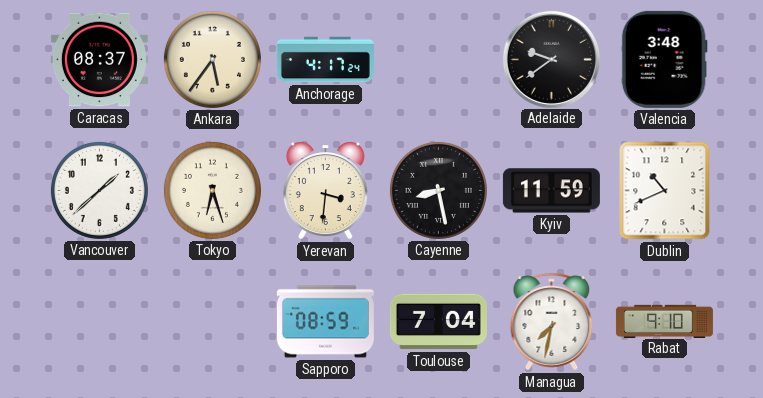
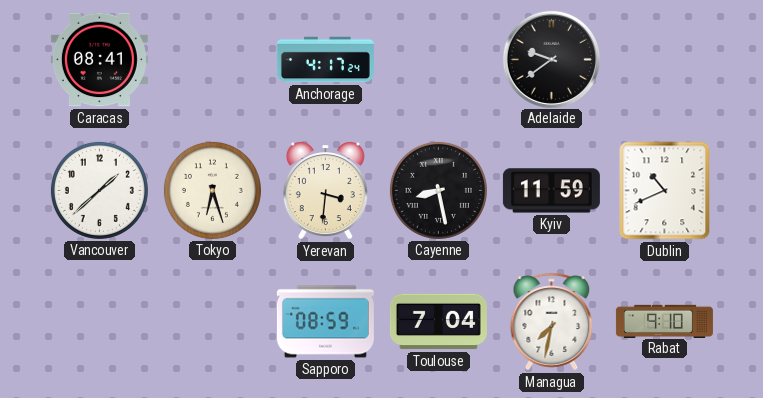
Caracas: 08:37 -> 08:41
Ankara: 5:36 -> none
Valencia: 3:48 -> none
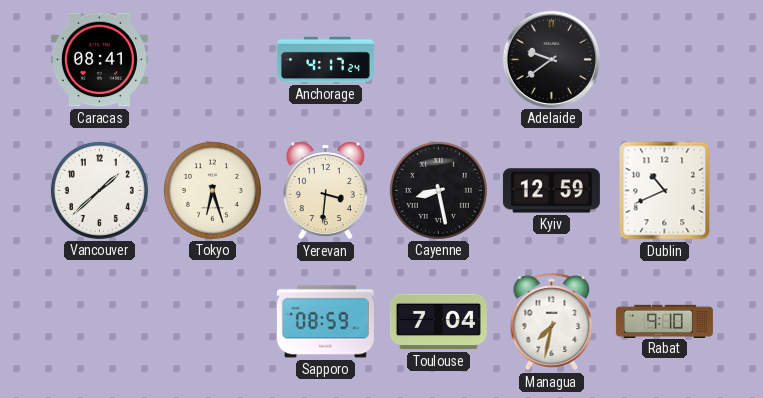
Kyiv: 11:59 -> 12:59
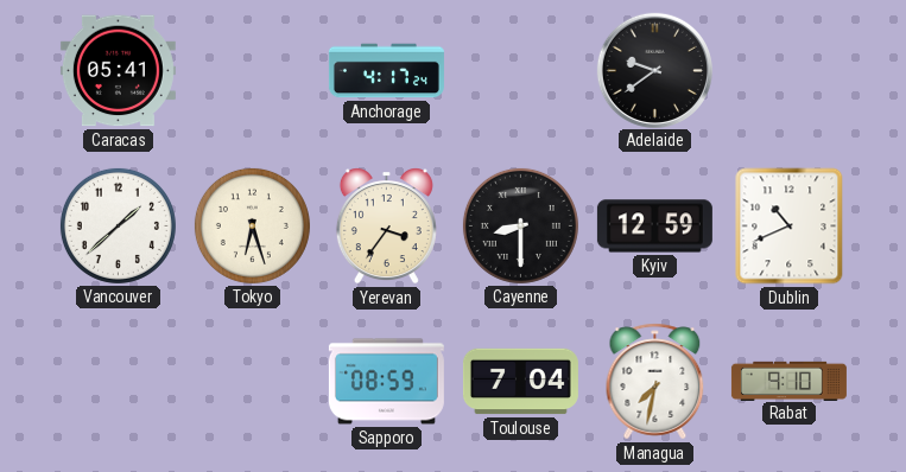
Caracas: 08:41 -> 05:41
Yerevan: 3:31 -> 3:36
Cayenne: 8:28 -> 8:30
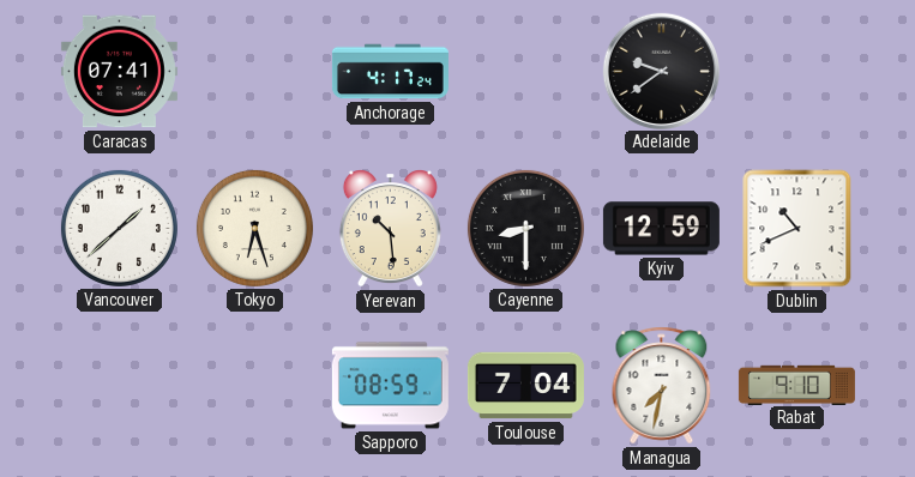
Caracas: 05:41 -> 07:41
Yerevan: 3:36 -> 10:29
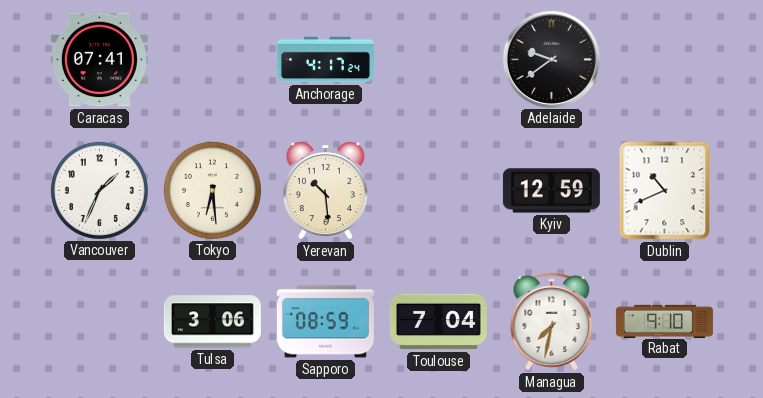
Vancouver: 1:38 -> 1:34
Tokyo: 6:27 -> 6:29
Cayenne: 8:30 -> none
Tulsa: none -> 3:06
